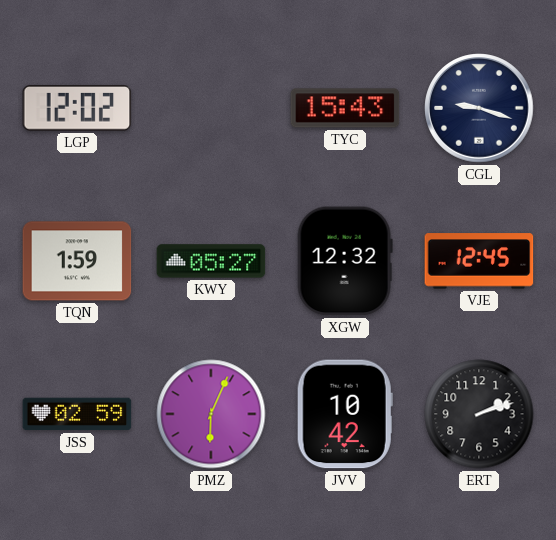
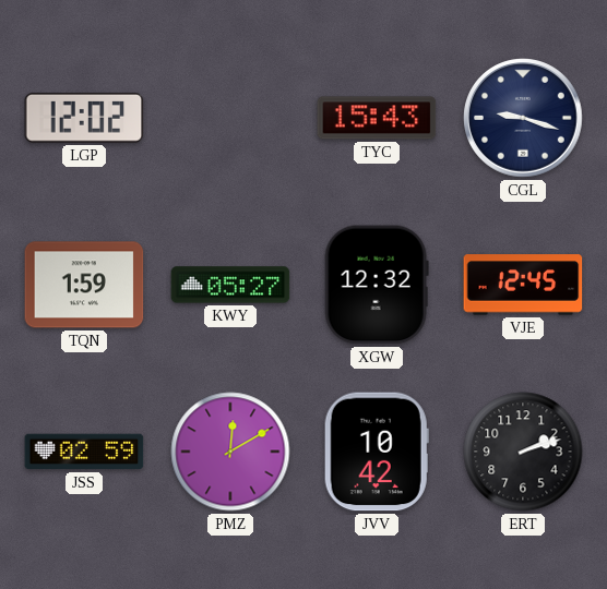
PMZ: 6:04 -> 12:10
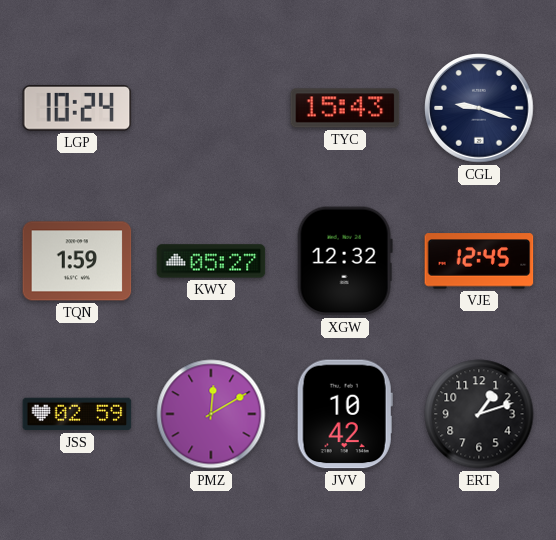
LGP: 12:02 -> 10:24
ERT: 2:12 -> 1:12
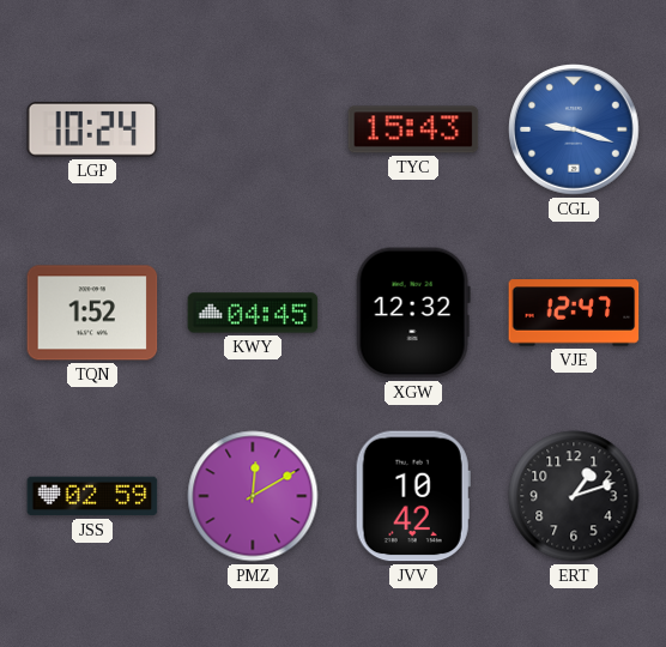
CGL dial: navy -> blue
TQN: 1:59 -> 1:52
KWY: 05:27 -> 04:45
VJE: 12:45 -> 12:47
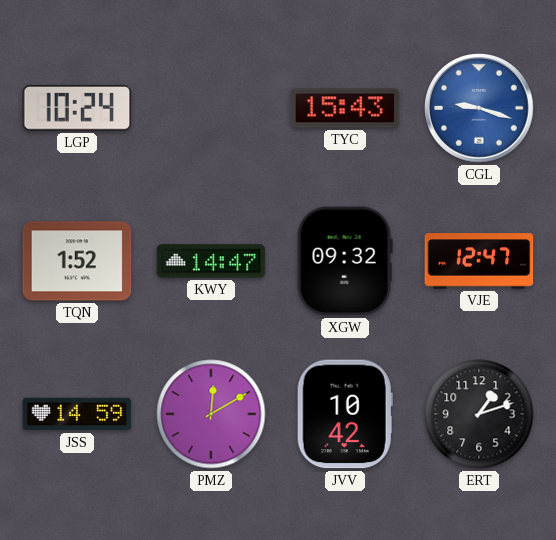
KWY: 04:45 -> 14:47
XGW: 12:32 -> 09:32
JSS: 02:59 -> 14:59
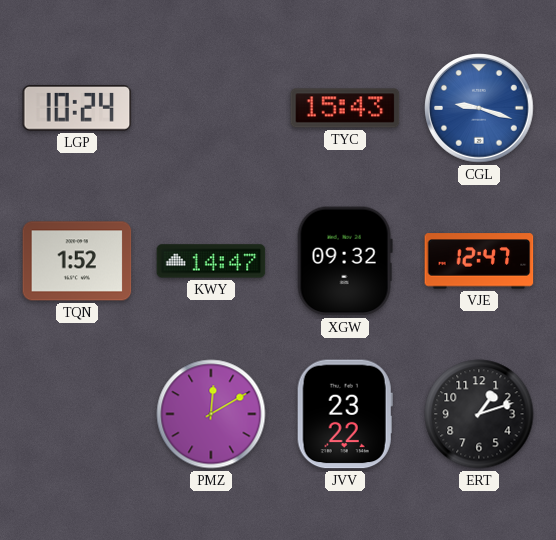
JSS: 14:59 -> none
JVV: 10:42 -> 23:22
